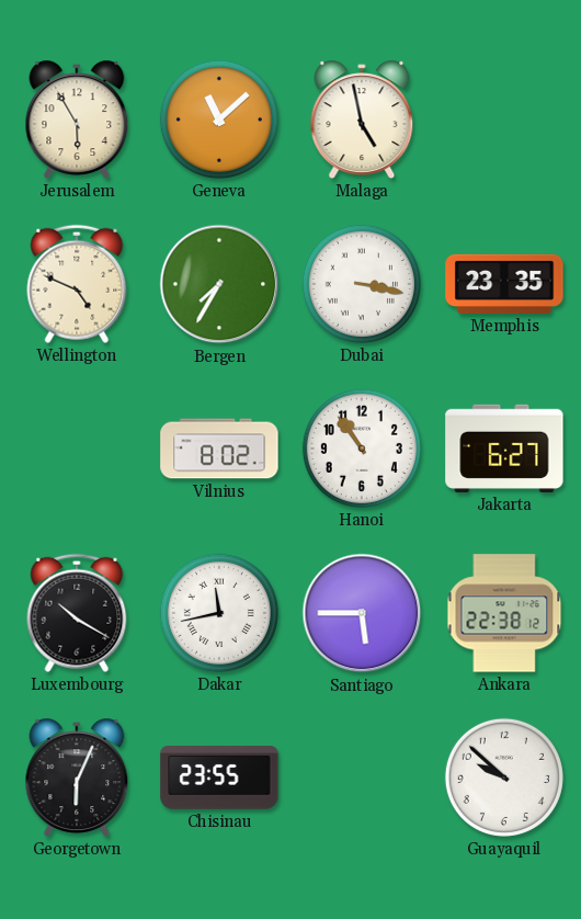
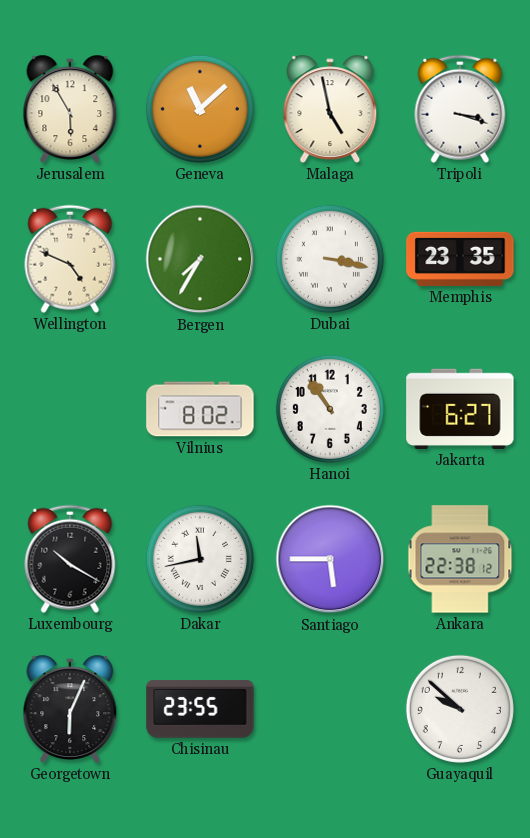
Tripoli: none -> 3:18
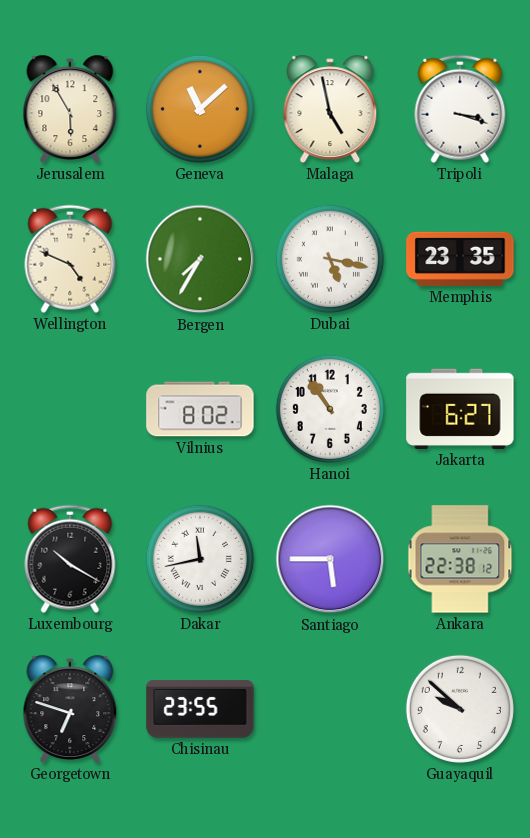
Dubai: 3:17 -> 5:17
Georgetown: 6:04 -> 6:48
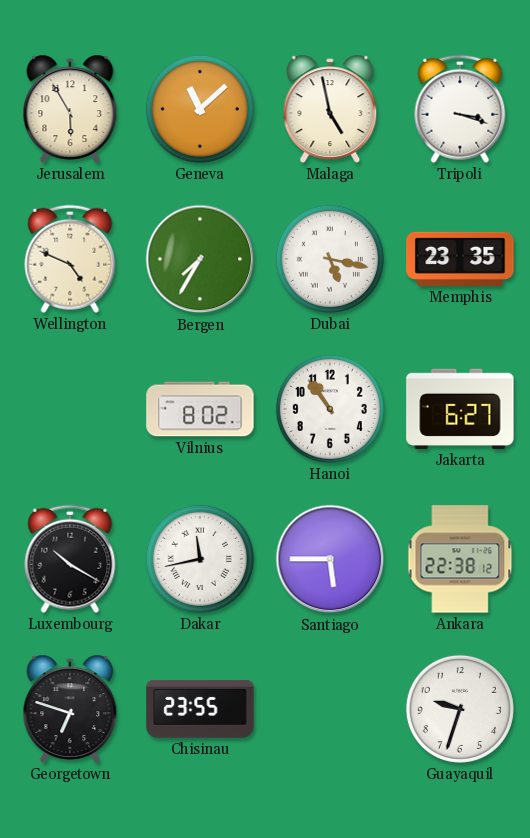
Guayaquil: 9:52 -> 9:33
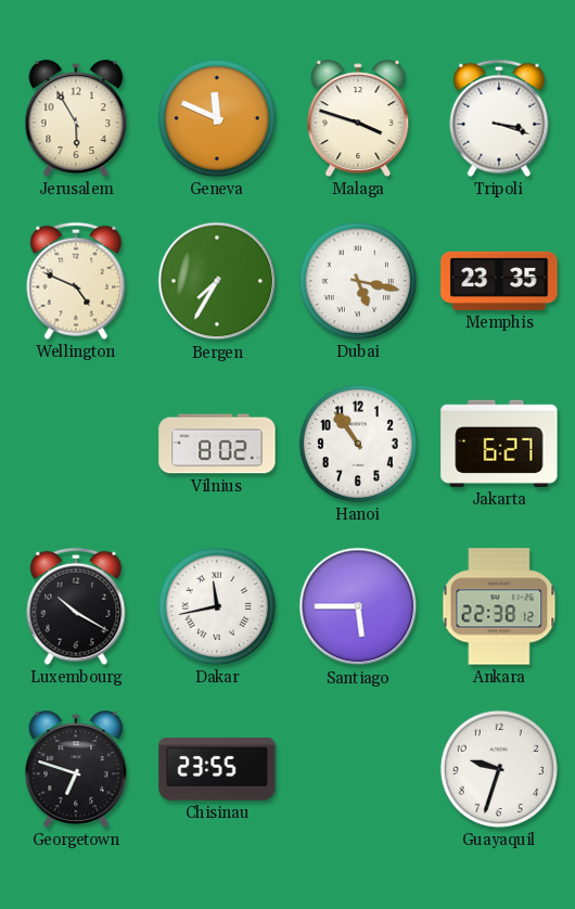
Geneva: 11:08 -> 11:49
Malaga: 4:58 -> 3:48
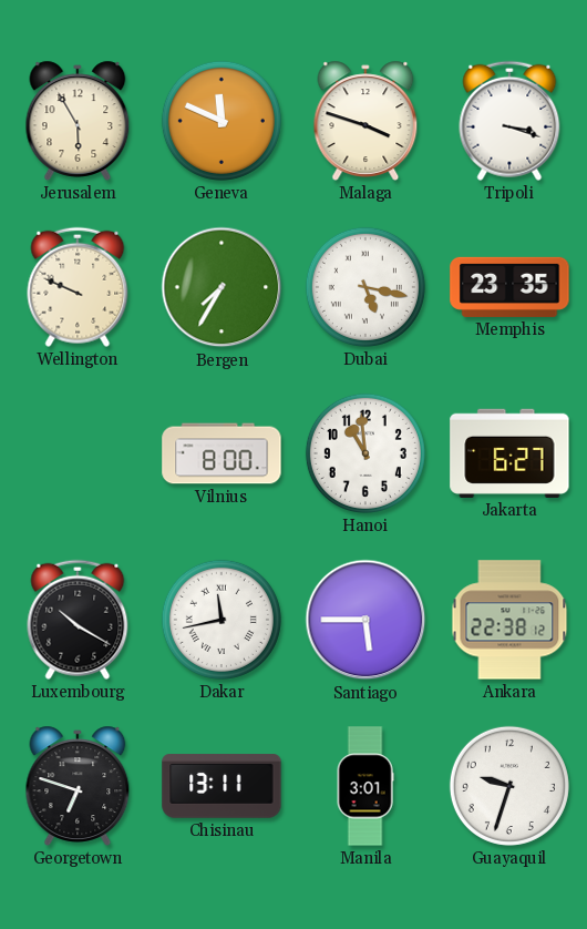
Wellington: 4:49 -> 9:49
Vilnius: 8:02 -> 8:00
Hanoi: 10:54 -> 10:59
Chisinau: 23:55 -> 13:11
Manila: none -> 3:01
